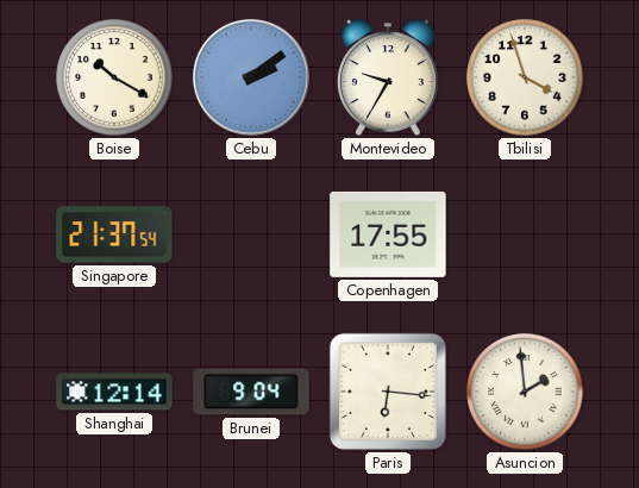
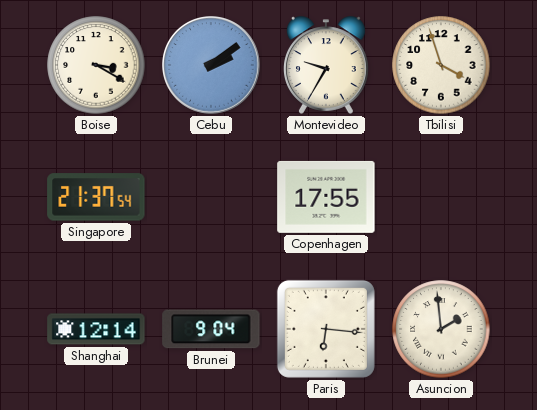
Boise: 10:20 -> 3:20
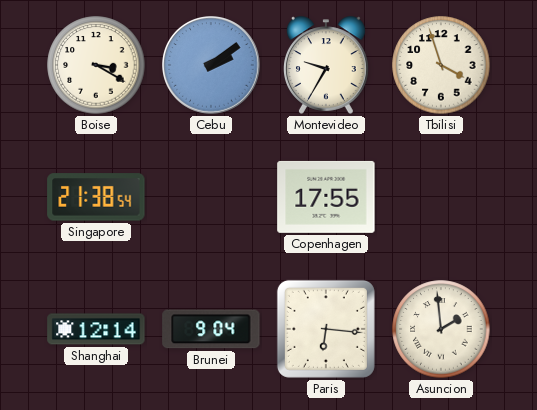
Singapore: 21:37 -> 21:38
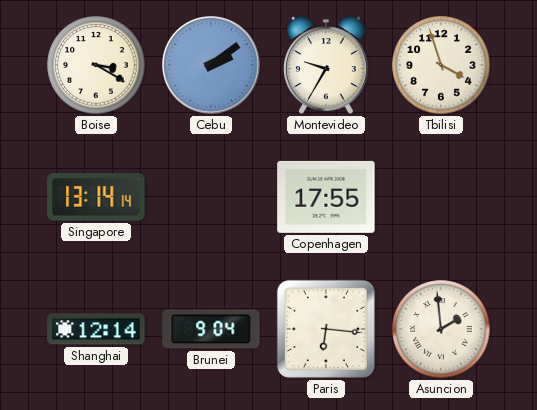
Singapore: 21:38 -> 13:14
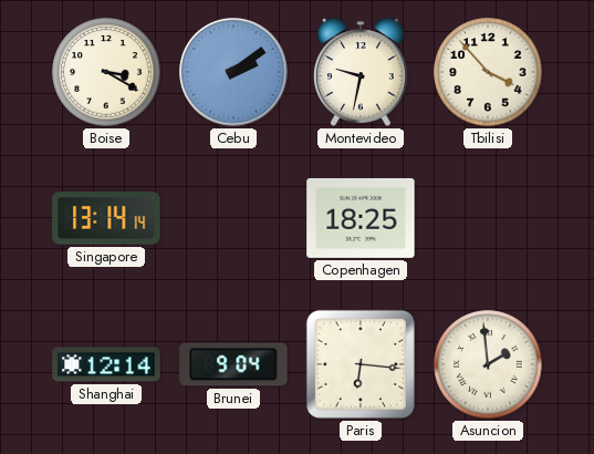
Montevideo: 9:35 -> 9:32
Tbilisi: 3:57 -> 3:53
Copenhagen: 17:55 -> 18:25
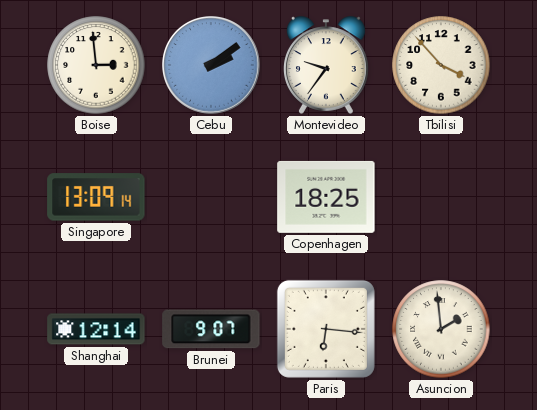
Boise: 3:20 -> 2:59
Montevideo: 9:32 -> 9:36
Singapore: 13:14 -> 13:09
Brunei: 9:04 -> 9:07
